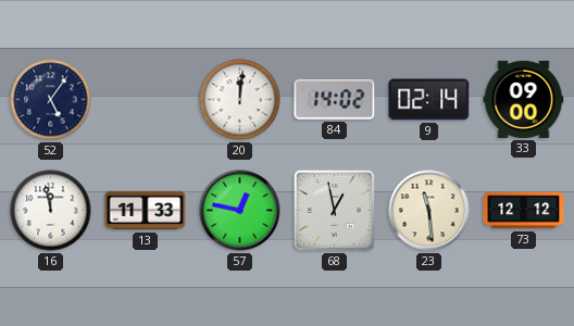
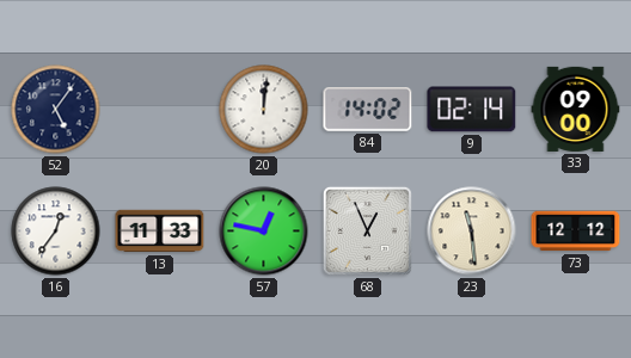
16: 11:58 -> 12:36
68: 12:58 -> 12:56
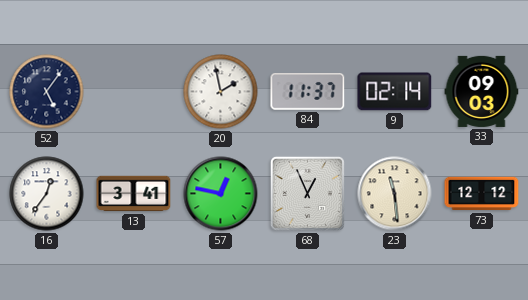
20: 12:01 -> 1:58
84: 14:02 -> 11:37
33: 09:00 -> 09:03
13: 11:33 -> 3:41
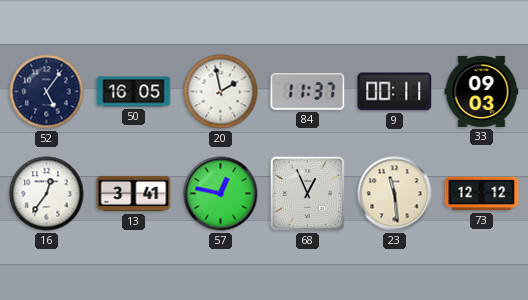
50: none -> 16:05
9: 02:14 -> 00:11
